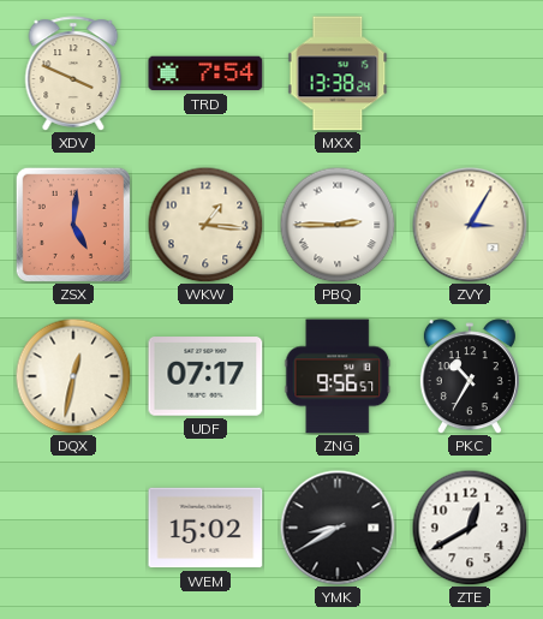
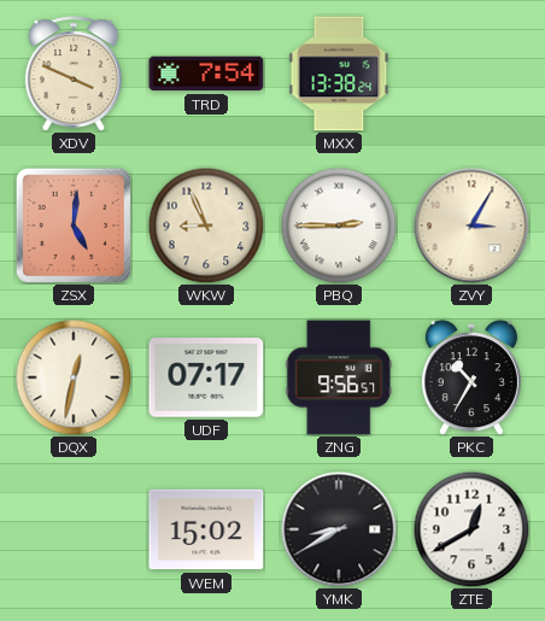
WKW: 1:16 -> 8:56
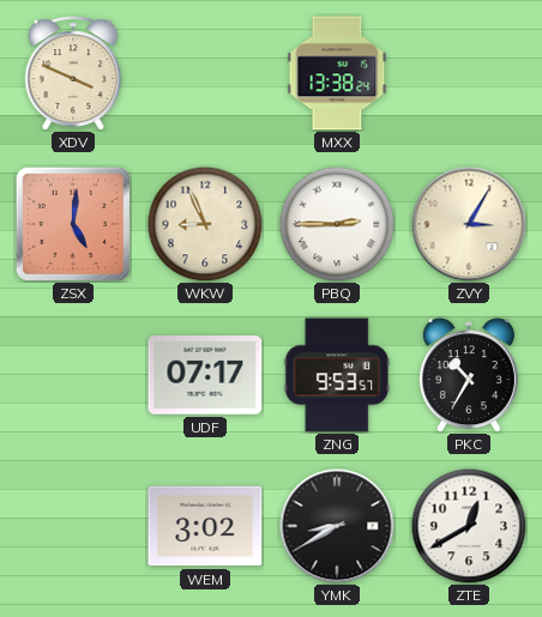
TRD: 7:54 -> none
DQX: 12:32 -> none
ZNG: 9:56 -> 9:53
WEM: 15:02 -> 3:02
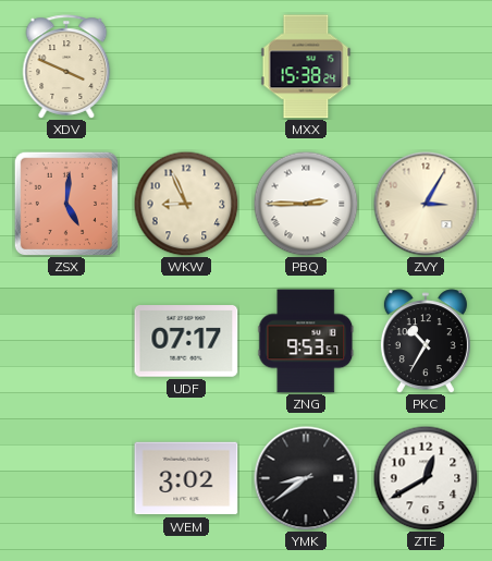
MXX: 13:38 -> 15:38
YMK: 8:40 -> 8:39
